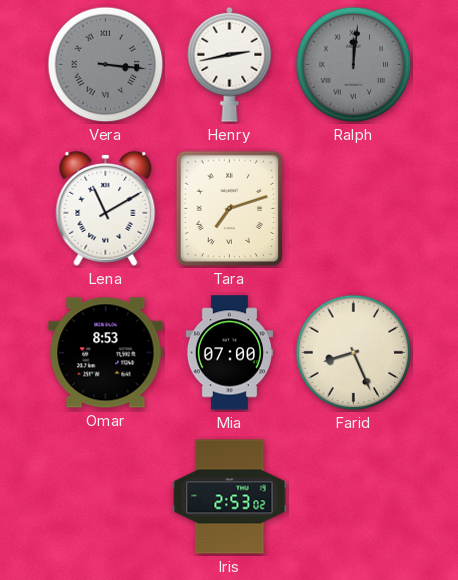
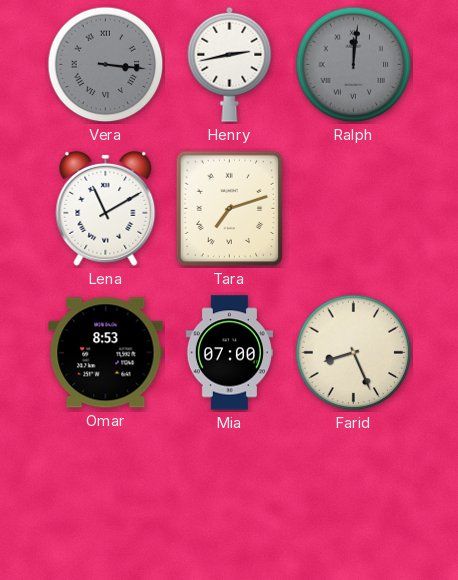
Iris: 2:53 -> none
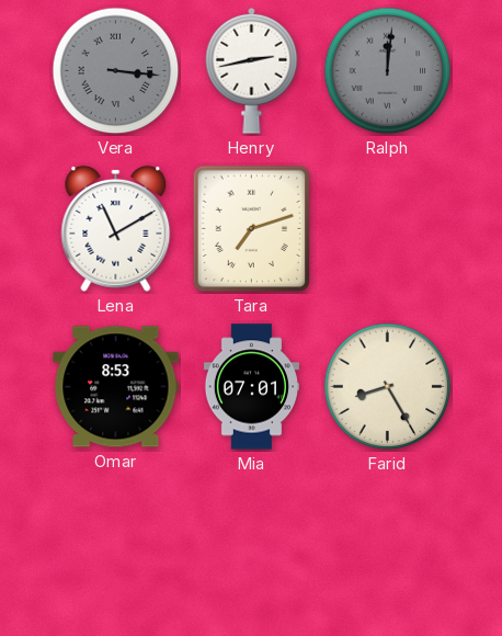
Mia: 07:00 -> 07:01
Farid: 8:26 -> 8:25
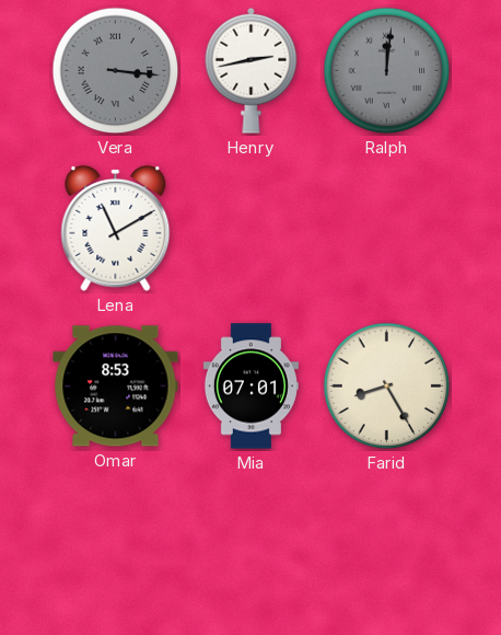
Tara: 7:12 -> none
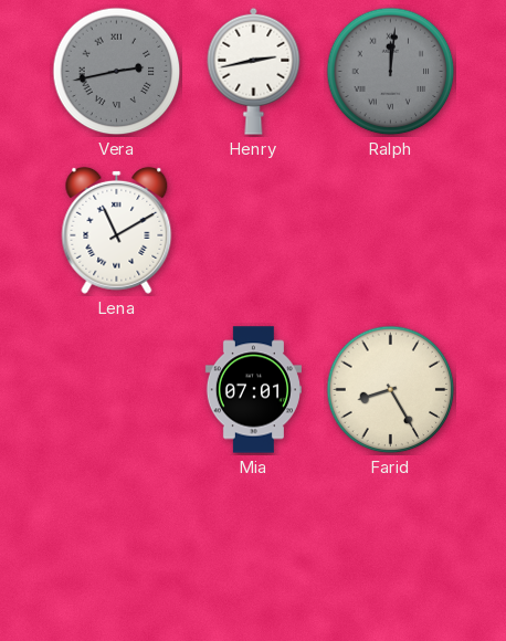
Vera: 3:16 -> 2:43
Omar: 8:53 -> none
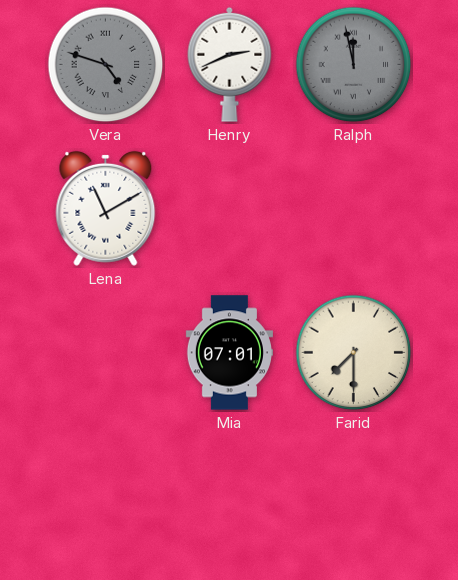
Vera: 2:43 -> 4:48
Henry: 2:43 -> 2:41
Ralph: 12:01 -> 11:58
Farid: 8:25 -> 7:30
